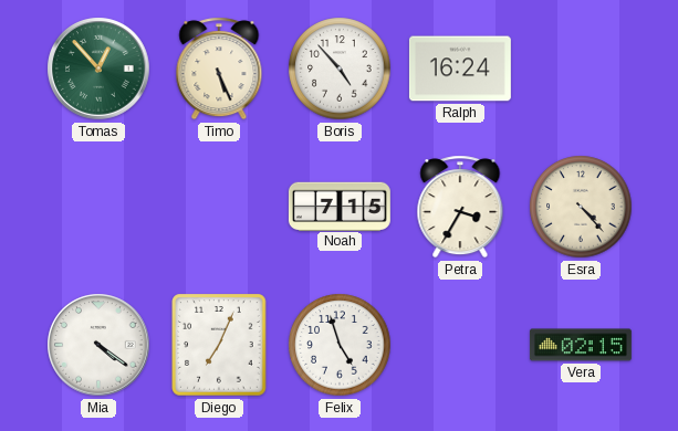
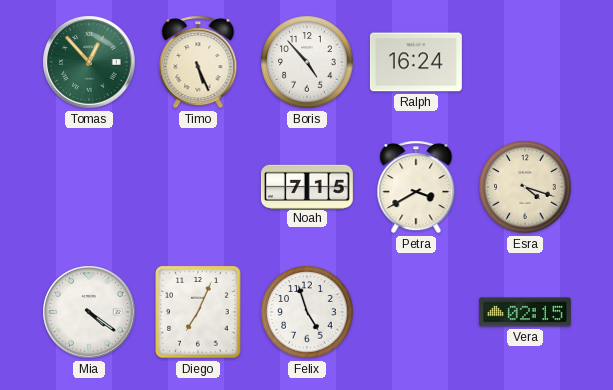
Petra: 3:35 -> 3:40
Esra: 4:23 -> 4:18
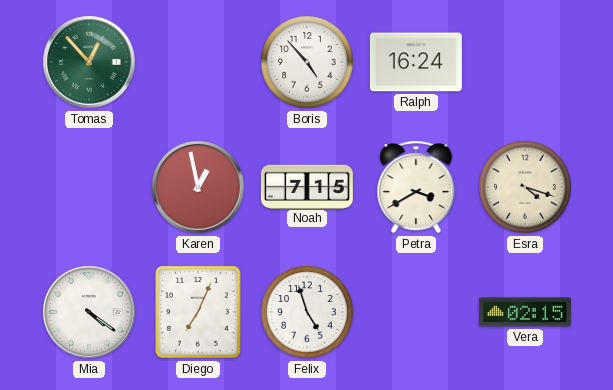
Timo: 5:26 -> none
Karen: none -> 12:58
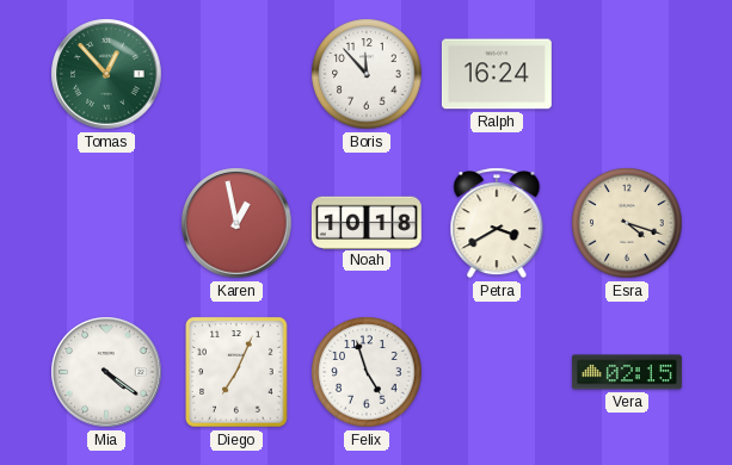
Boris: 4:53 -> 11:53
Noah: 7:15 -> 10:18
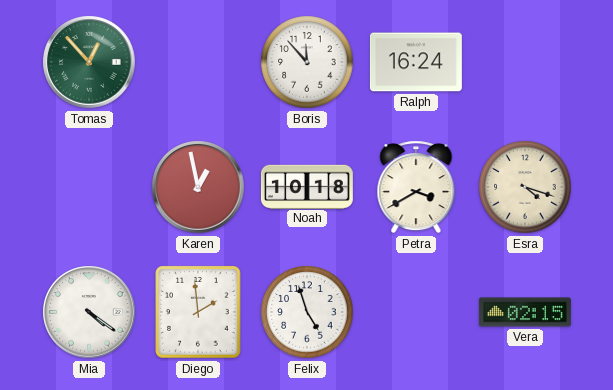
Diego: 7:04 -> 1:59
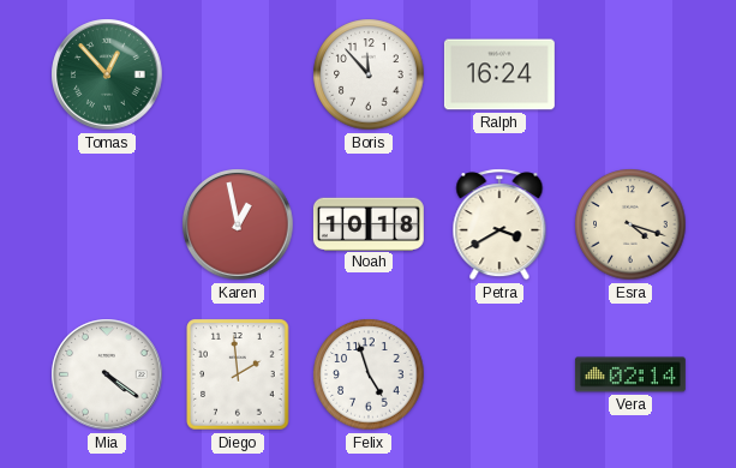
Vera: 02:15 -> 02:14
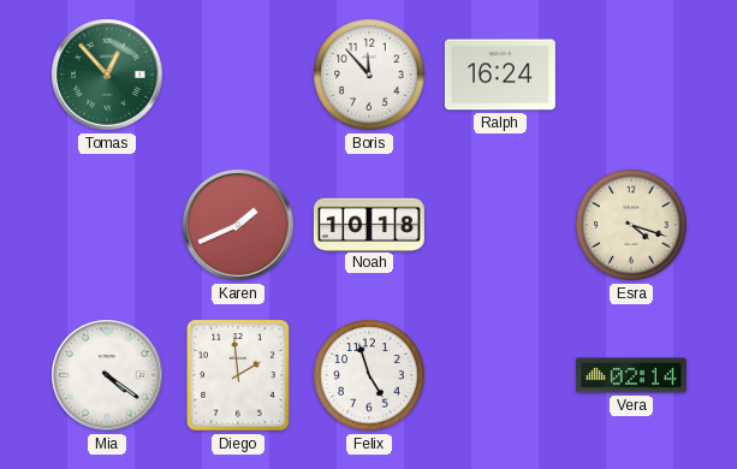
Karen: 12:58 -> 1:41
Petra: 3:40 -> none
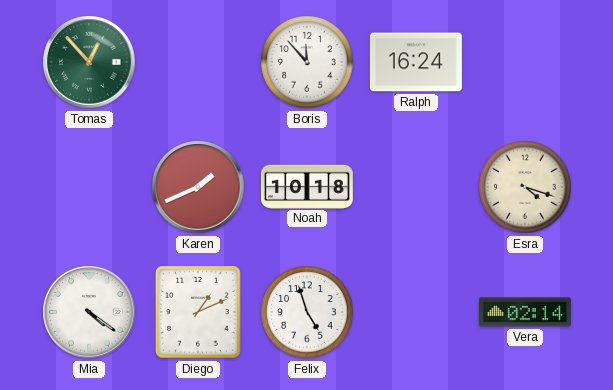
Diego: 1:59 -> 1:11
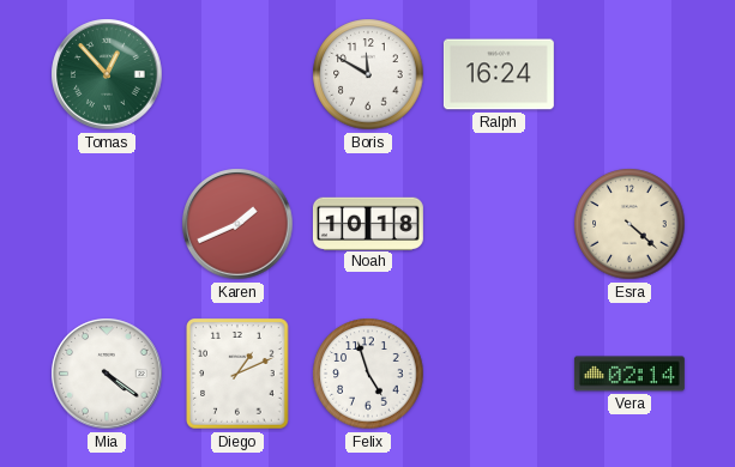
Boris: 11:53 -> 11:50
Esra: 4:18 -> 4:22
